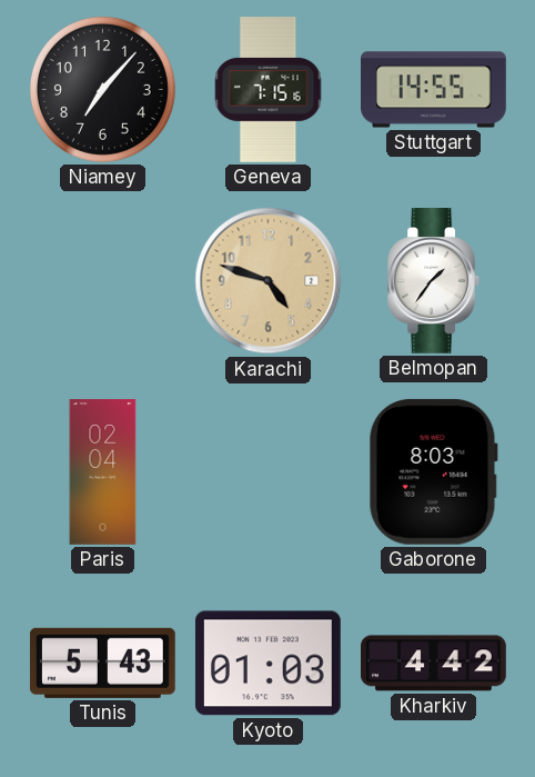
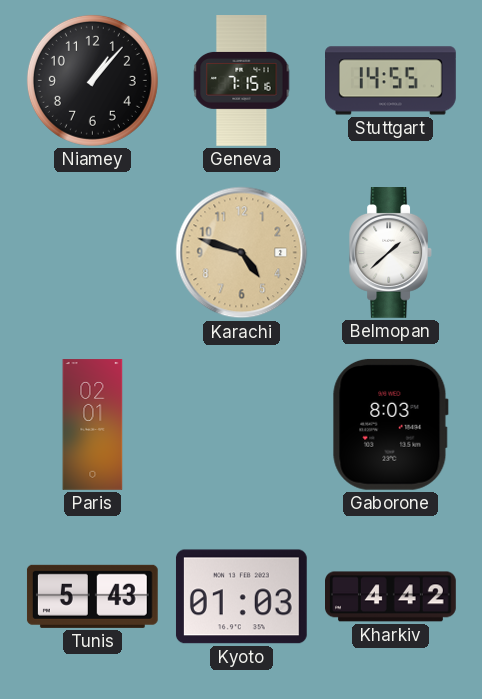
Niamey: 7:07 -> 1:07
Belmopan: 1:36 -> 1:38
Paris: 02:04 -> 02:01
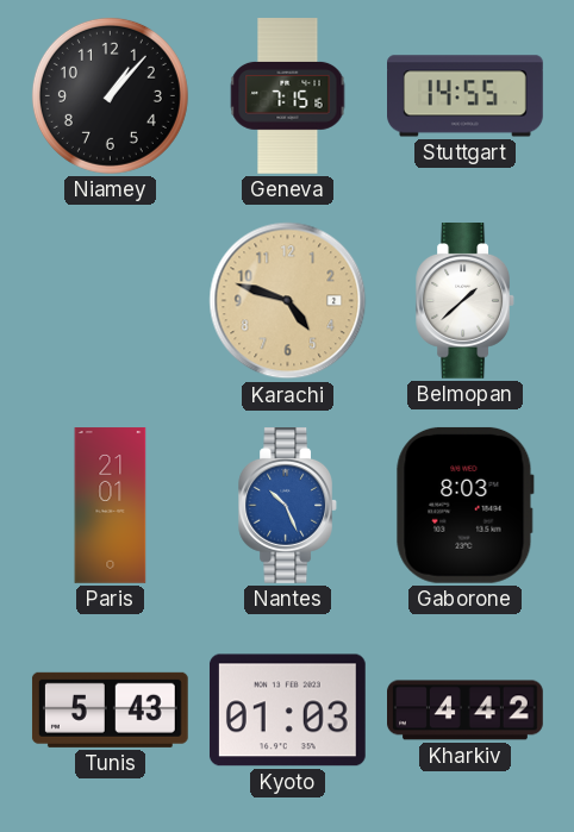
Paris: 02:01 -> 21:01
Nantes: none -> 10:26
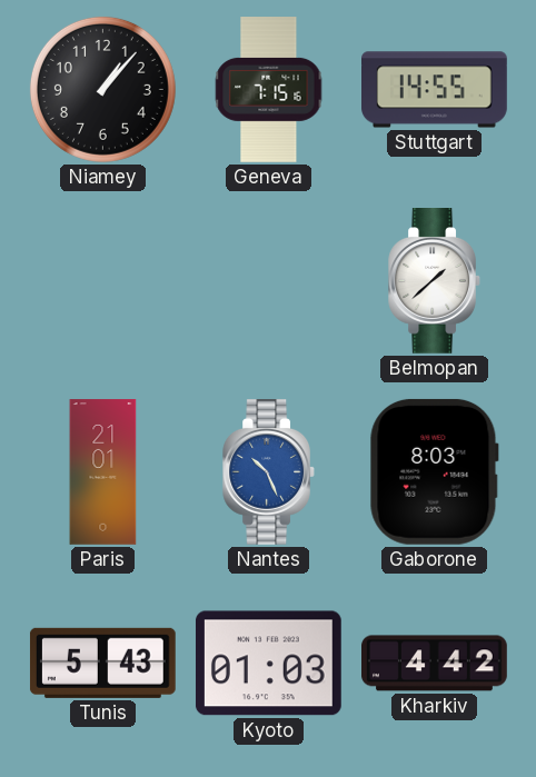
Karachi: 4:48 -> none
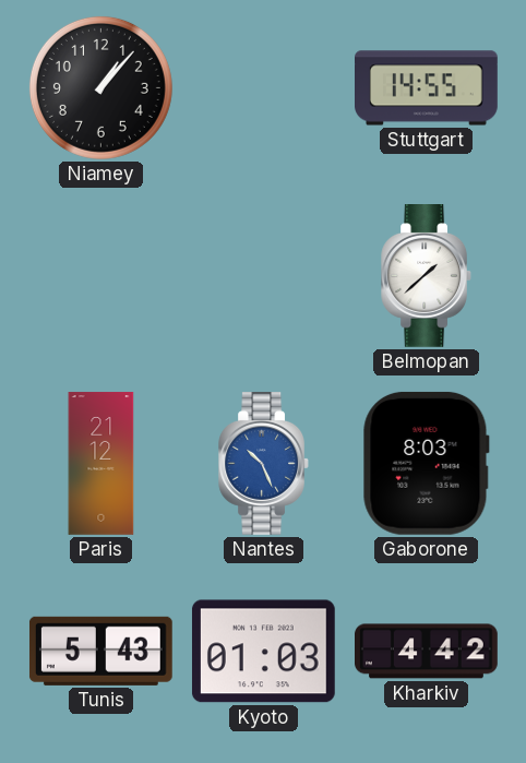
Geneva: 7:15 -> none
Paris: 21:01 -> 21:12
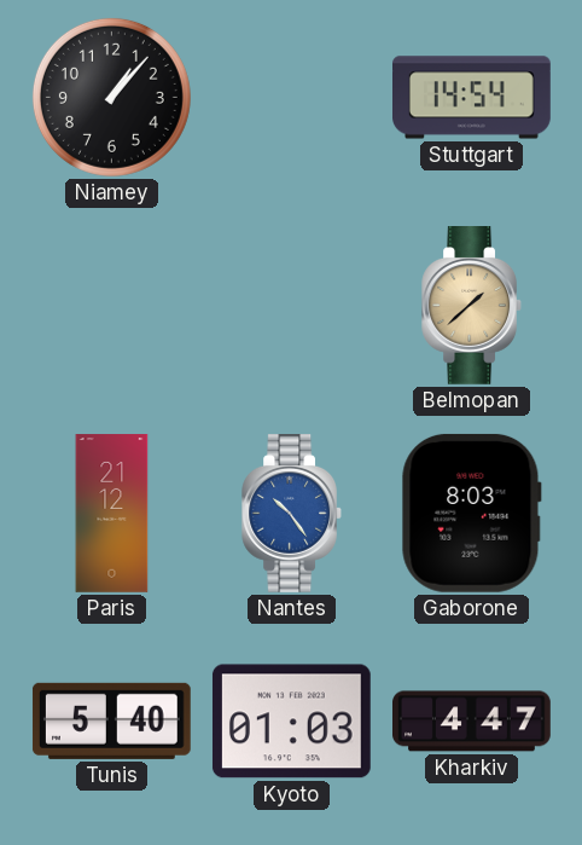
Stuttgart: 14:55 -> 14:54
Belmopan dial: white -> champagne
Nantes: 10:26 -> 10:24
Tunis: 5:43 -> 5:40
Kharkiv: 4:42 -> 4:47
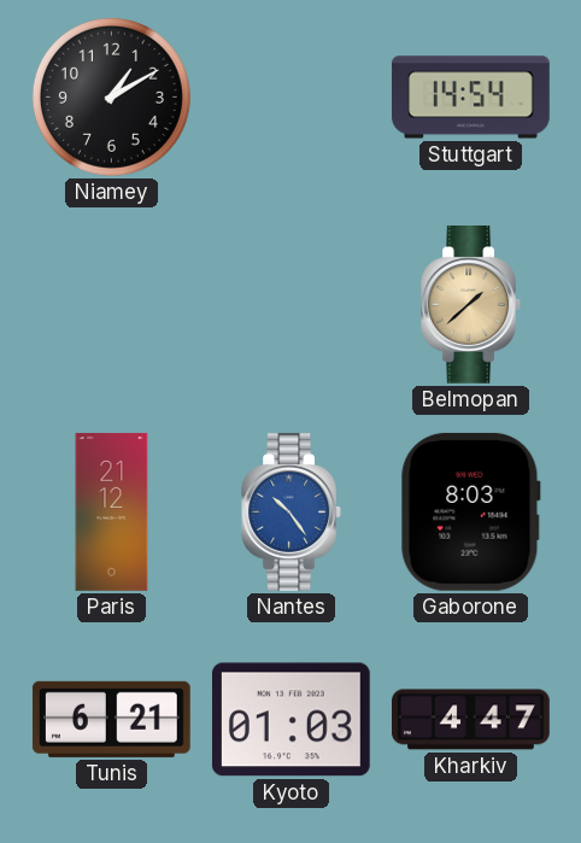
Niamey: 1:07 -> 1:10
Tunis: 5:40 -> 6:21
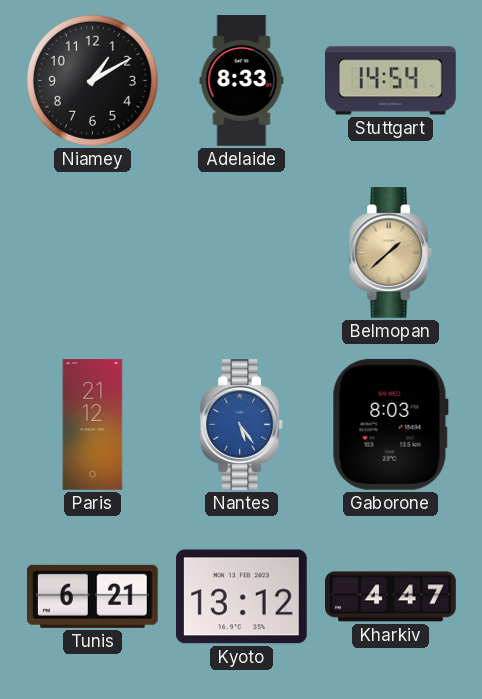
Adelaide: none -> 8:33
Nantes: 10:24 -> 5:24
Kyoto: 01:03 -> 13:12
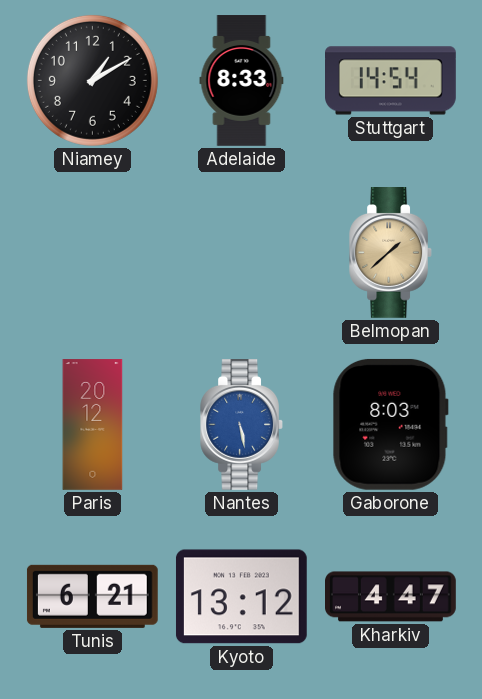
Paris: 21:12 -> 20:12
Nantes: 5:24 -> 5:28
